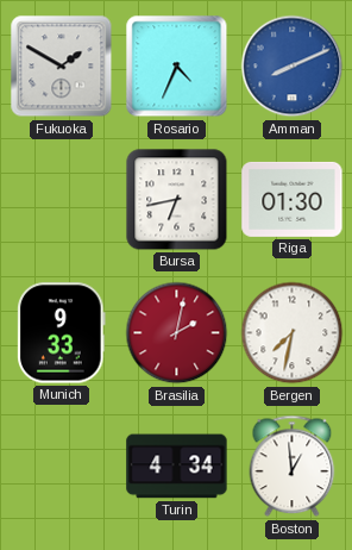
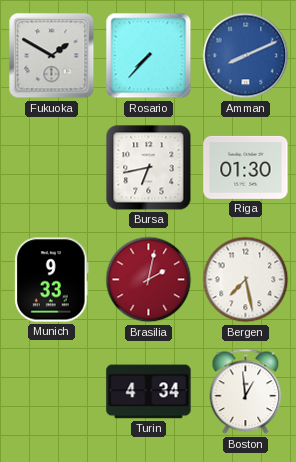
Rosario: 4:34 -> 7:37
Bergen: 7:32 -> 7:28
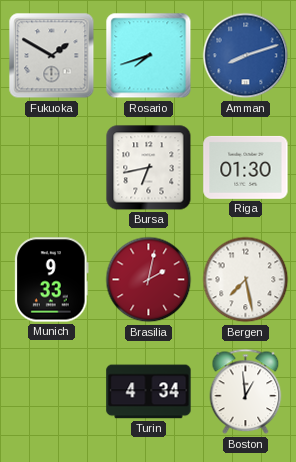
Rosario: 7:37 -> 7:42
Amman: 8:11 -> 8:12
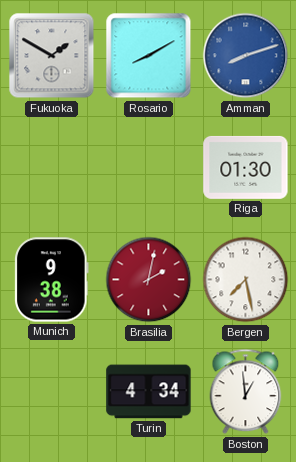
Rosario: 7:42 -> 8:10
Bursa: 6:43 -> none
Munich: 9:33 -> 9:38
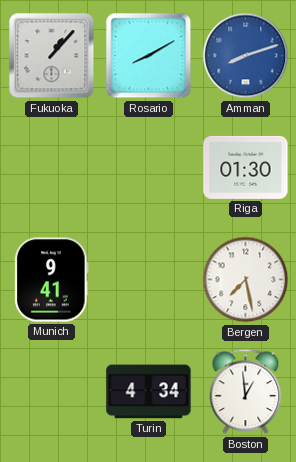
Fukuoka: 1:50 -> 1:07
Munich: 9:38 -> 9:41
Brasilia: 2:02 -> none
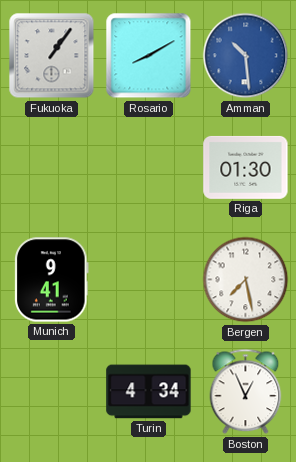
Fukuoka: 1:07 -> 1:06
Amman: 8:12 -> 10:29
Boston: 12:59 -> 12:56
